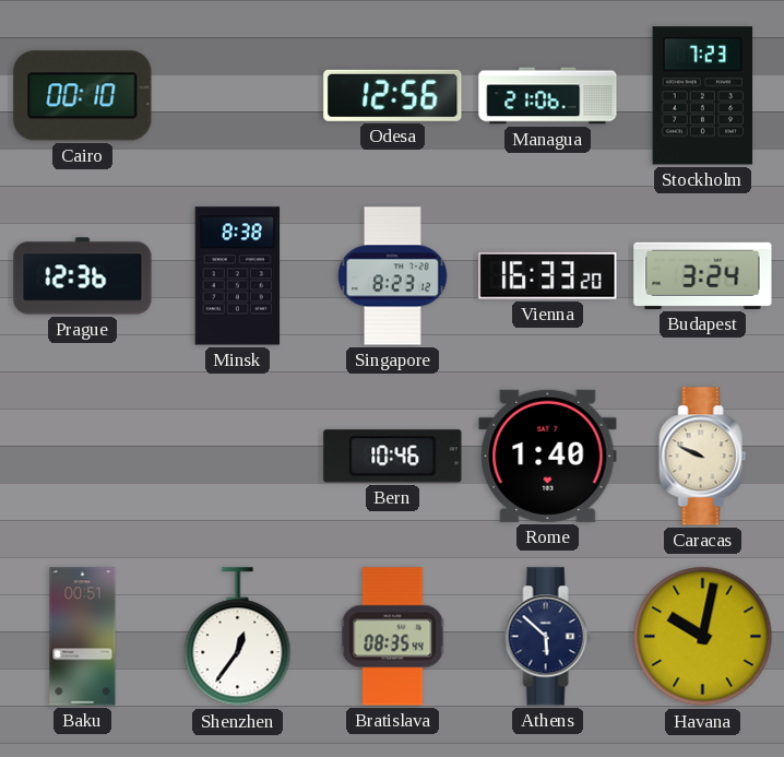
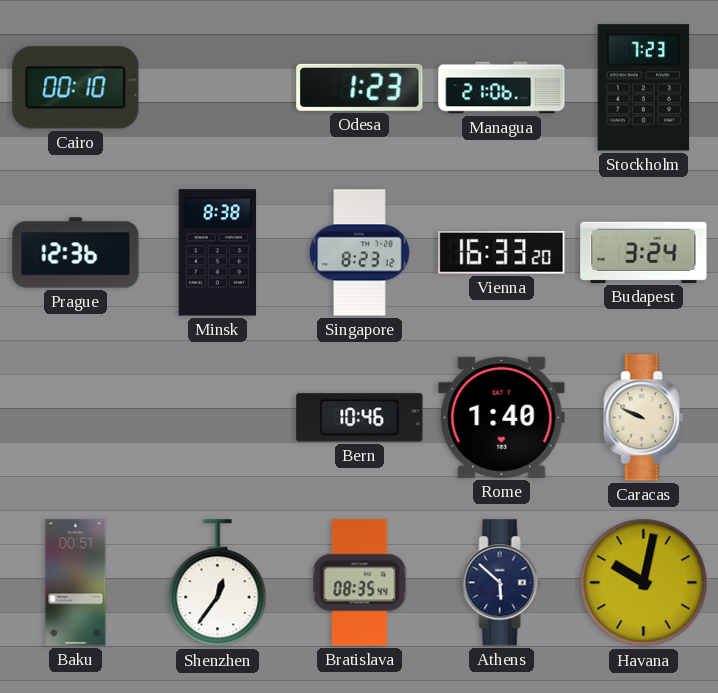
Odesa: 12:56 -> 1:23
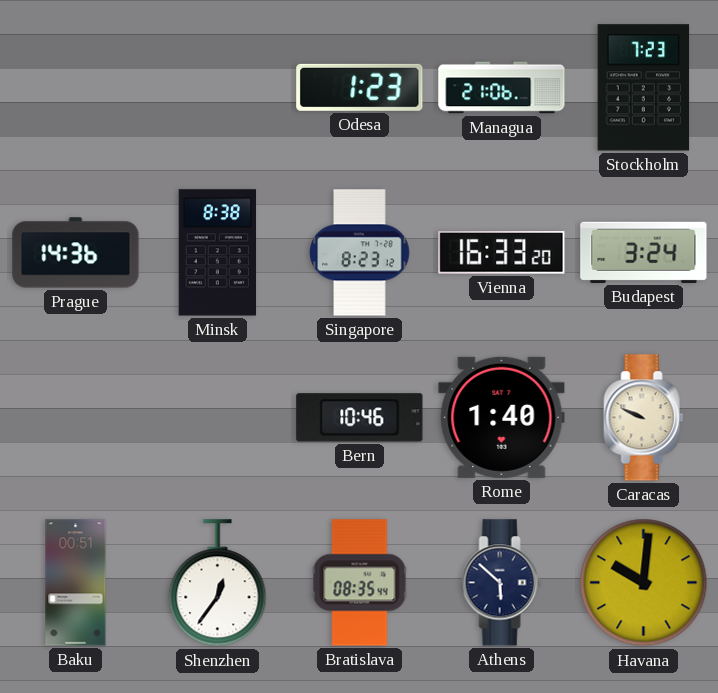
Cairo: 00:10 -> none
Prague: 12:36 -> 14:36
Havana: 10:02 -> 10:01
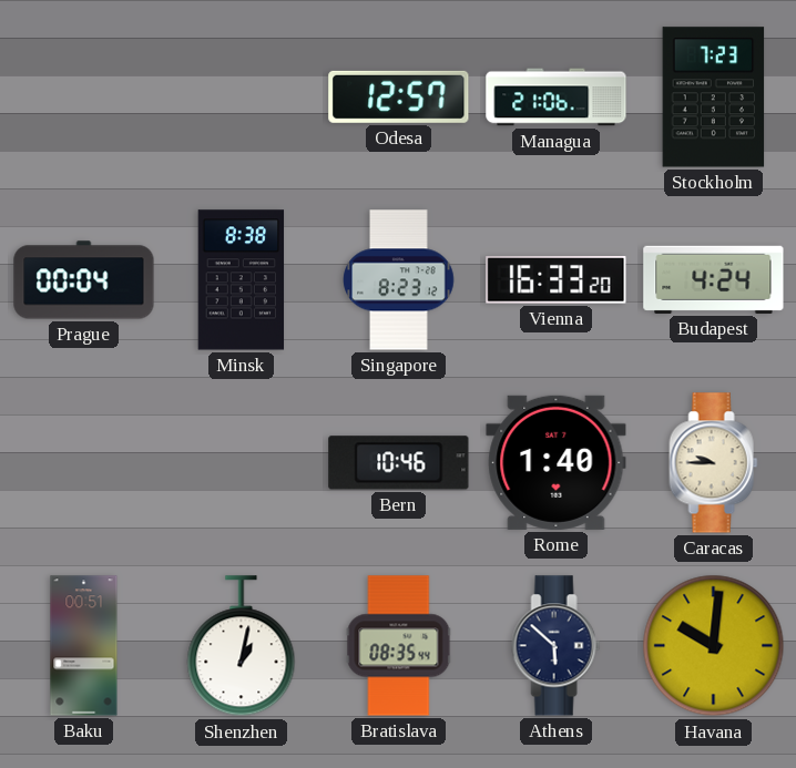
Odesa: 1:23 -> 12:57
Prague: 14:36 -> 00:04
Budapest: 3:24 -> 4:24
Caracas: 9:49 -> 9:45
Shenzhen: 12:36 -> 1:02
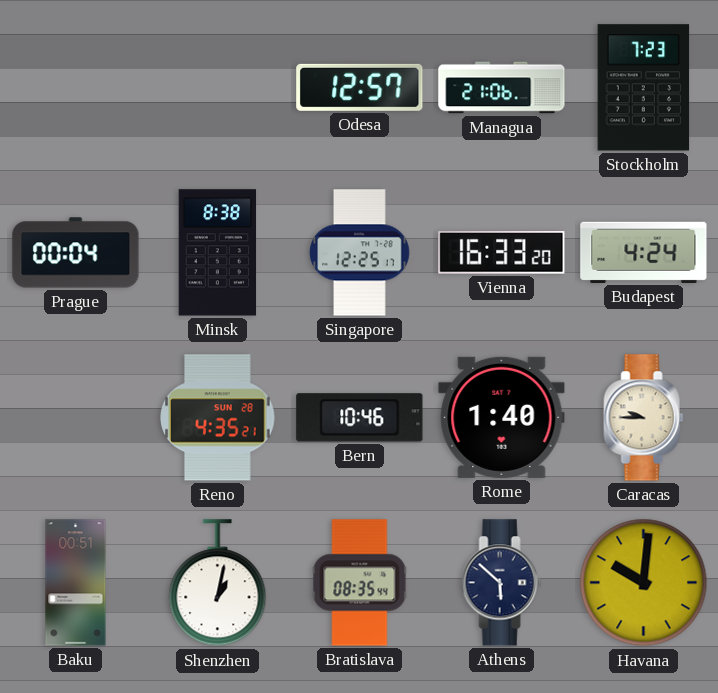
Singapore: 8:23 -> 12:25
Reno: none -> 4:35
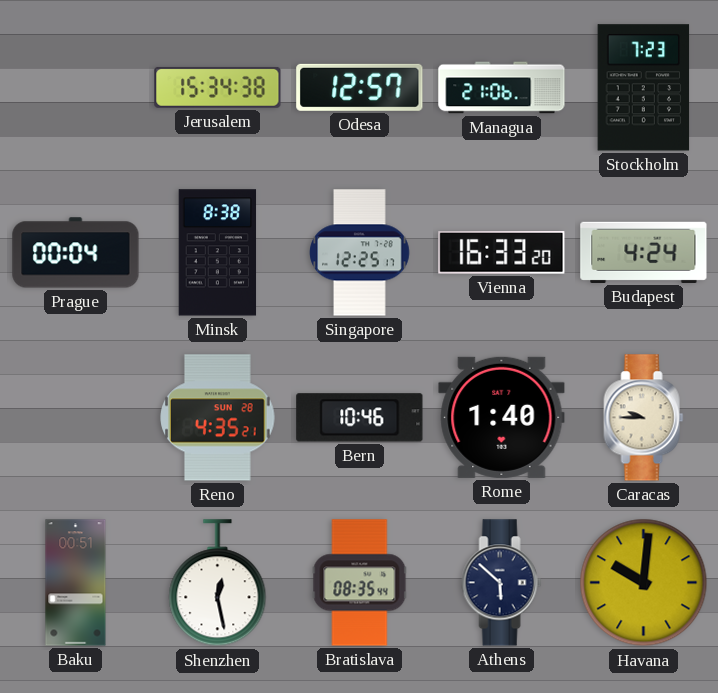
Jerusalem: none -> 15:34
Shenzhen: 1:02 -> 12:28
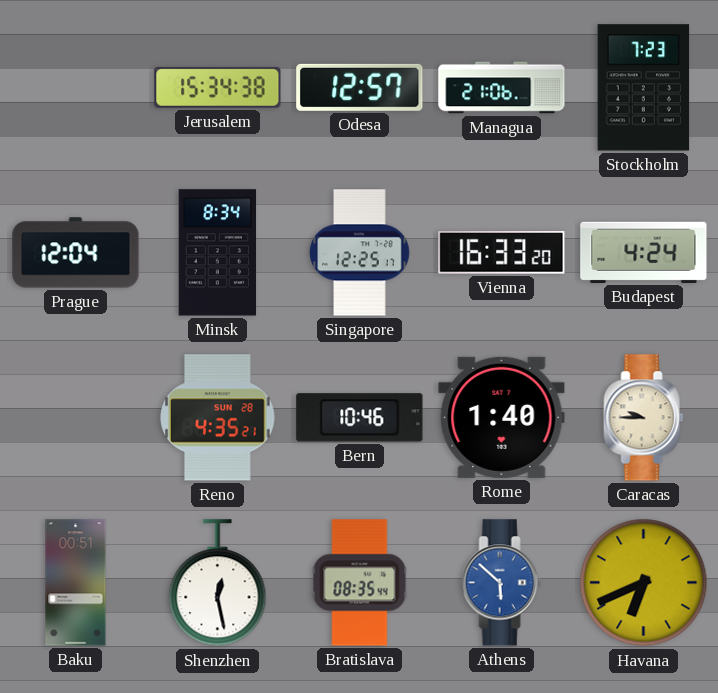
Prague: 00:04 -> 12:04
Minsk: 8:38 -> 8:34
Athens dial: navy -> blue
Havana: 10:01 -> 6:41
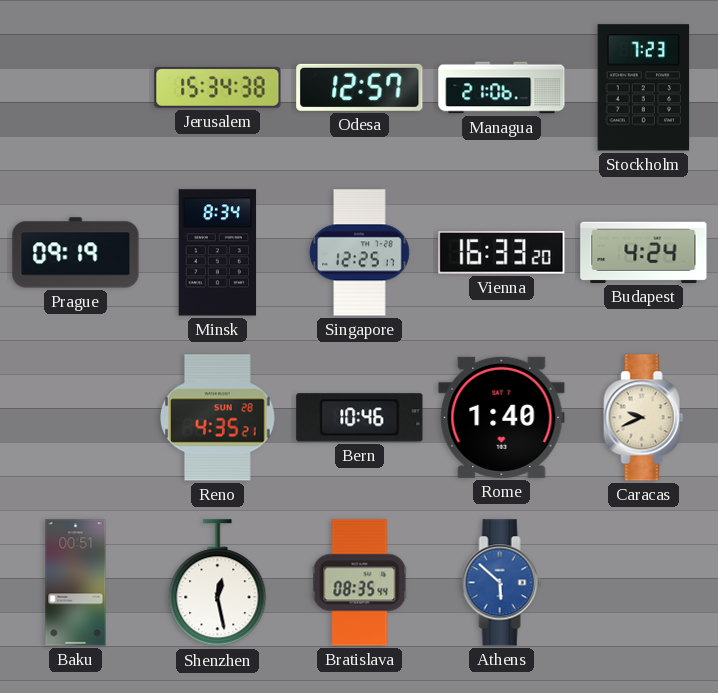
Prague: 12:04 -> 09:19
Caracas: 9:45 -> 9:41
Havana: 6:41 -> none
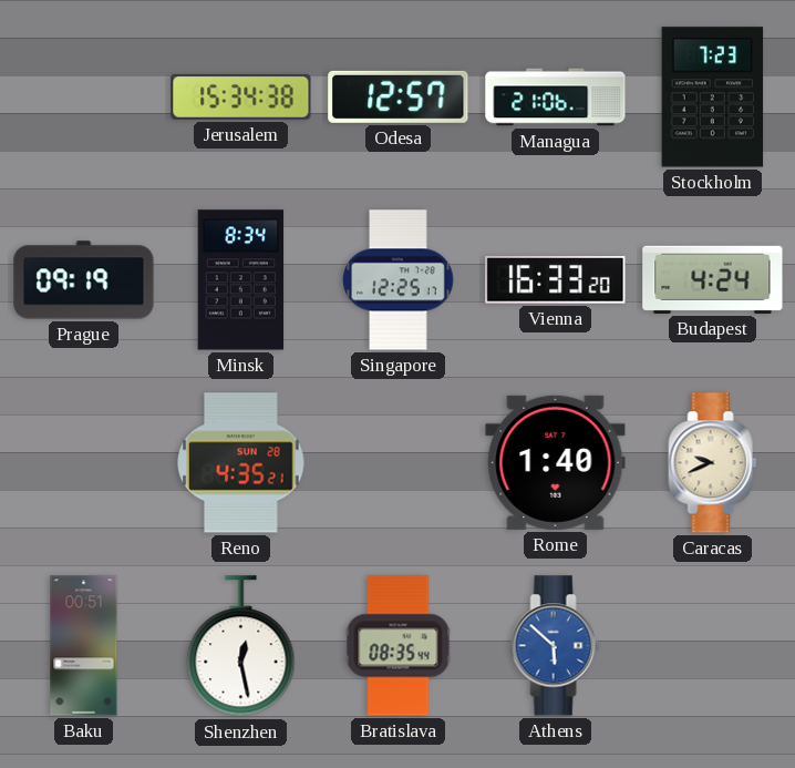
Bern: 10:46 -> none
